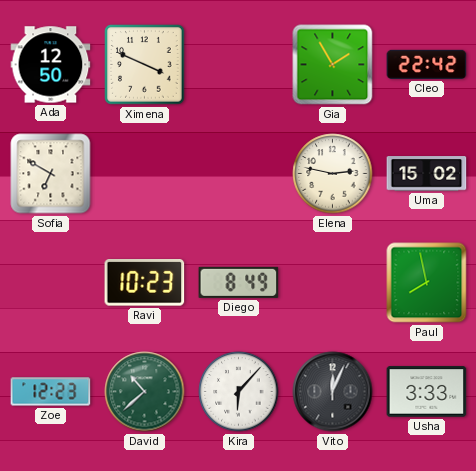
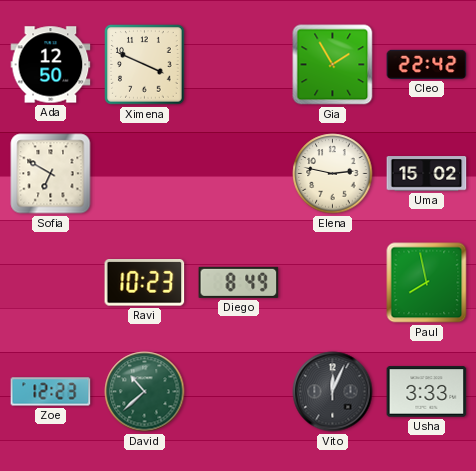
Kira: 6:07 -> none
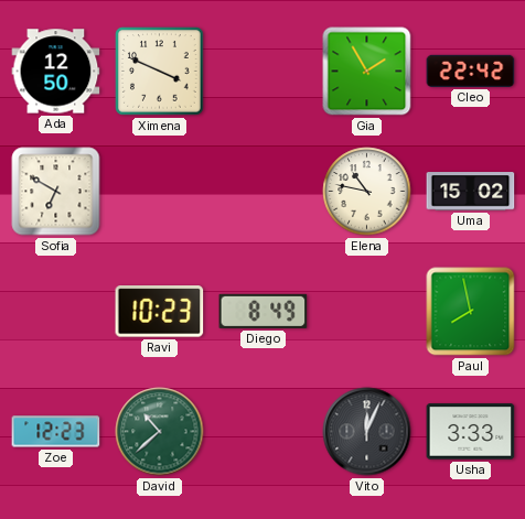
Elena: 2:47 -> 10:47
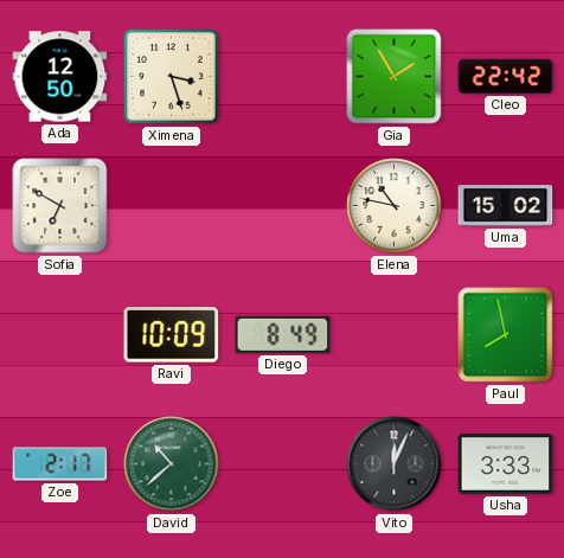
Ximena: 3:49 -> 3:27
Ravi: 10:23 -> 10:09
Zoe: 12:23 -> 2:17
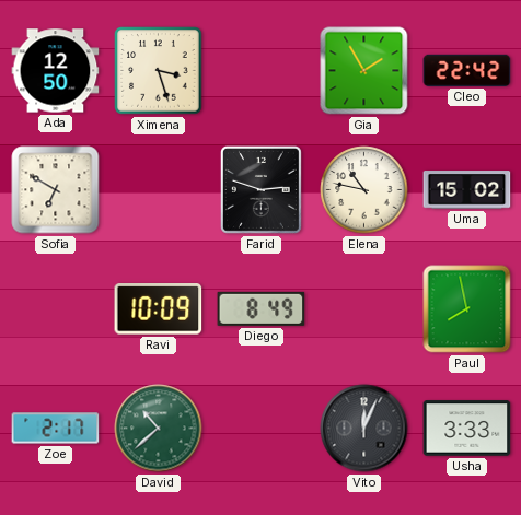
Farid: none -> 2:48
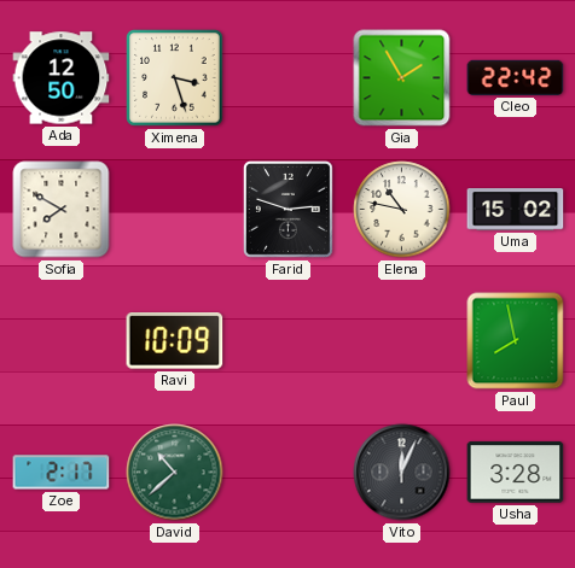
Sofia: 6:50 -> 7:50
Diego: 8:49 -> none
Usha: 3:33 -> 3:28
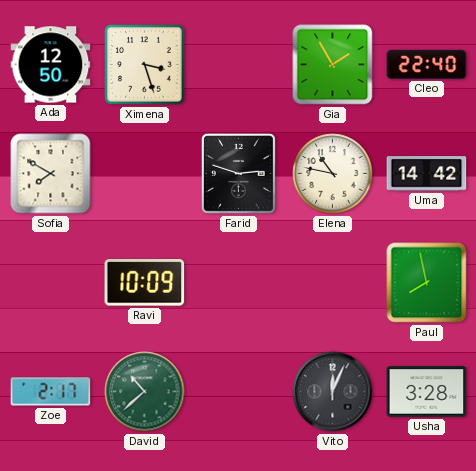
Cleo: 22:42 -> 22:40
Uma: 15:02 -> 14:42
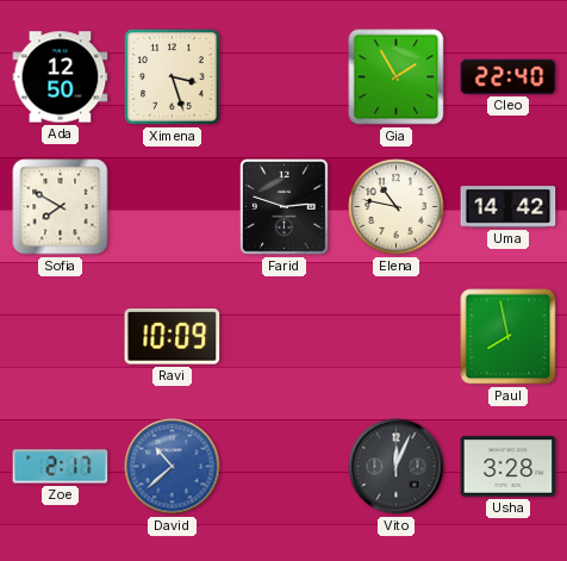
David dial: green -> blue
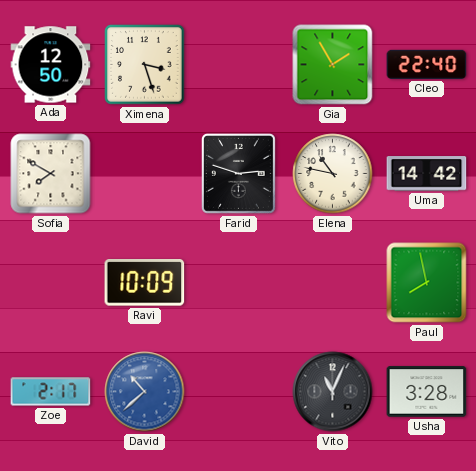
Vito: 12:04 -> 11:04
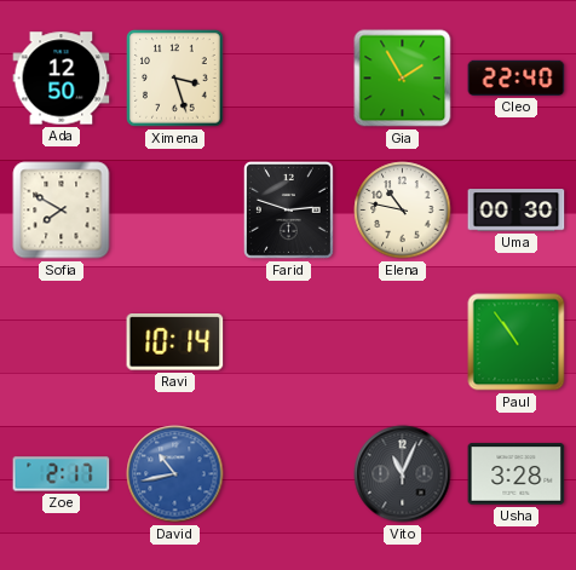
Uma: 14:42 -> 00:30
Ravi: 10:09 -> 10:14
Paul: 7:58 -> 10:54
David: 10:38 -> 10:43
